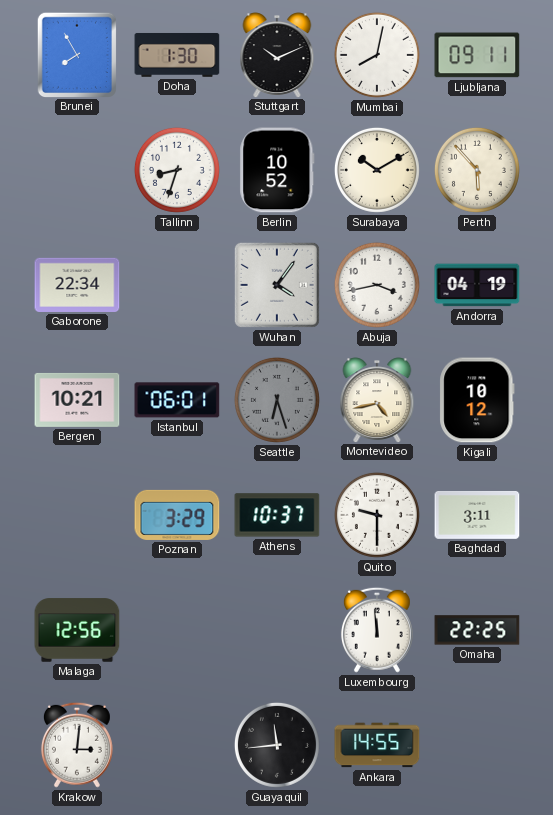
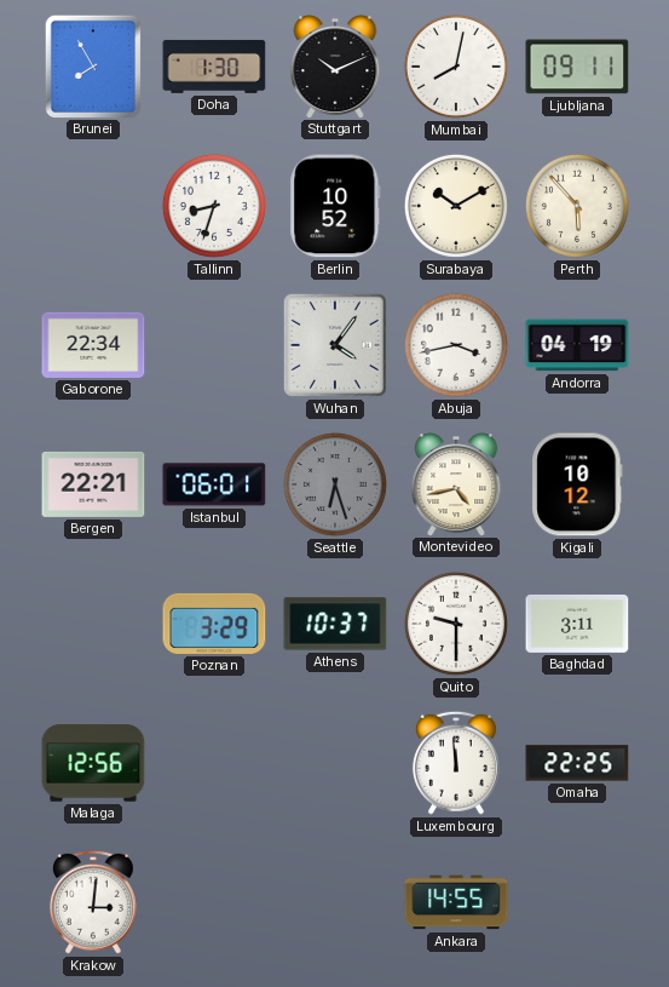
Bergen: 10:21 -> 22:21
Guayaquil: 11:44 -> none
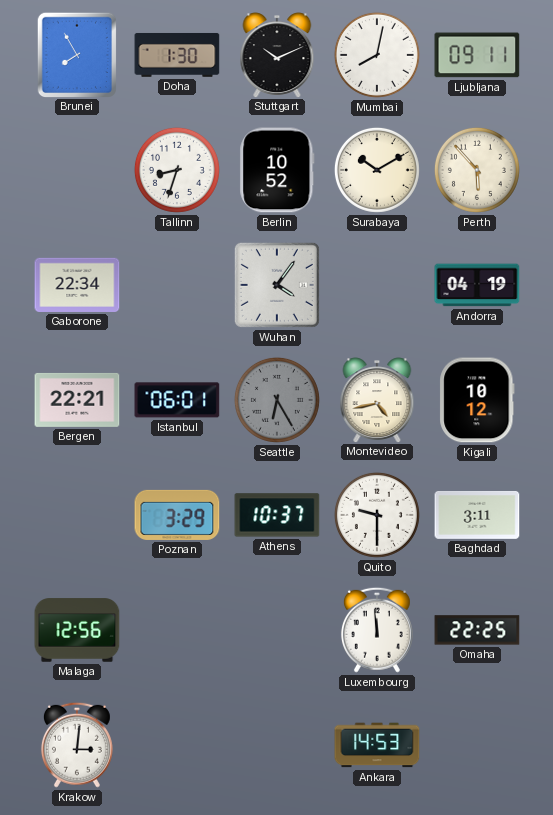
Abuja: 3:43 -> none
Seattle: 6:27 -> 6:25
Ankara: 14:55 -> 14:53
